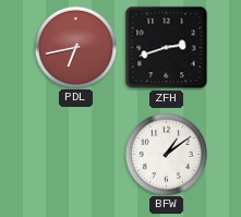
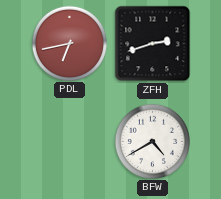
BFW: 1:09 -> 4:40
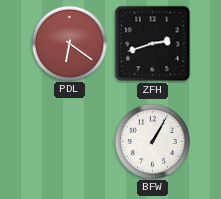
PDL: 6:43 -> 6:21
BFW: 4:40 -> 1:05
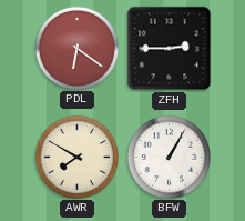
ZFH: 2:42 -> 2:45
AWR: none -> 7:50
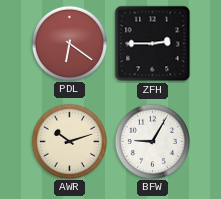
AWR: 7:50 -> 10:12
BFW: 1:05 -> 9:05
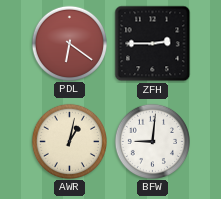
AWR: 10:12 -> 1:02
BFW: 9:05 -> 9:01
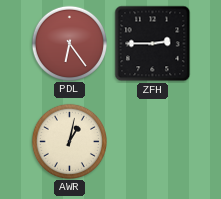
PDL: 6:21 -> 6:24
BFW: 9:01 -> none
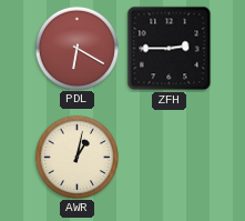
PDL: 6:24 -> 6:20
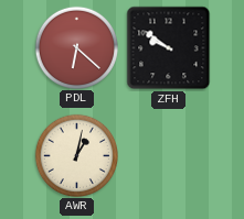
PDL: 6:20 -> 6:22
ZFH: 2:45 -> 9:51
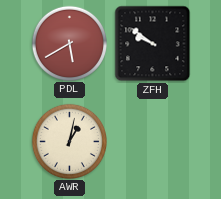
PDL: 6:22 -> 5:40
